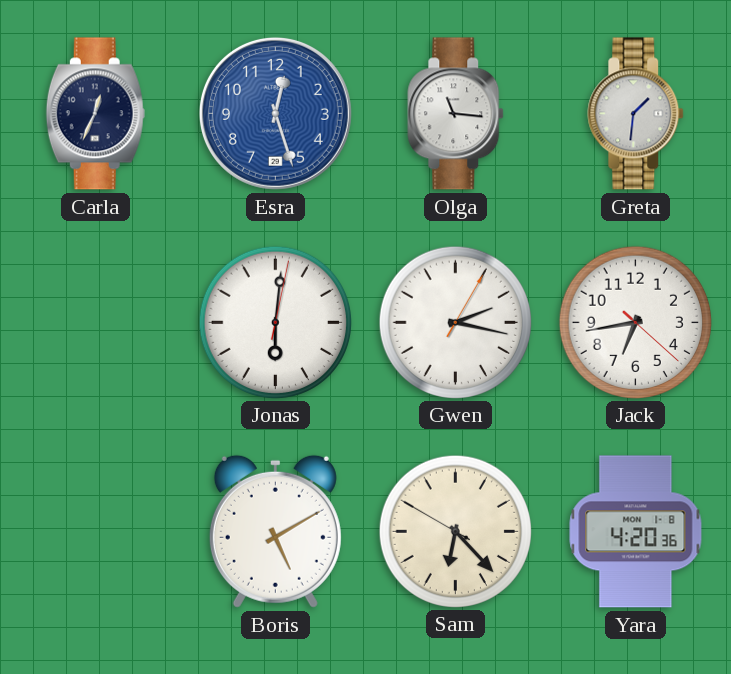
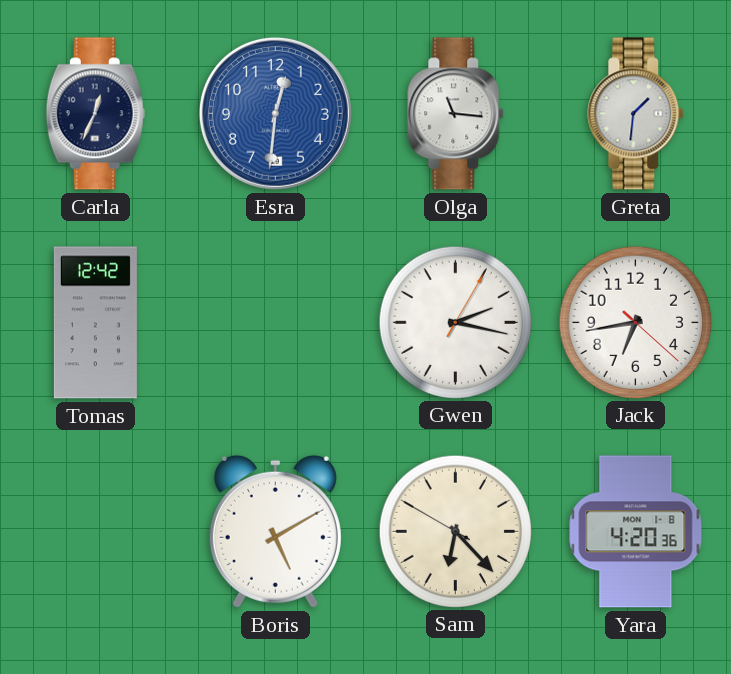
Esra: 12:27 -> 12:31
Tomas: none -> 12:42
Jonas: 6:01 -> none
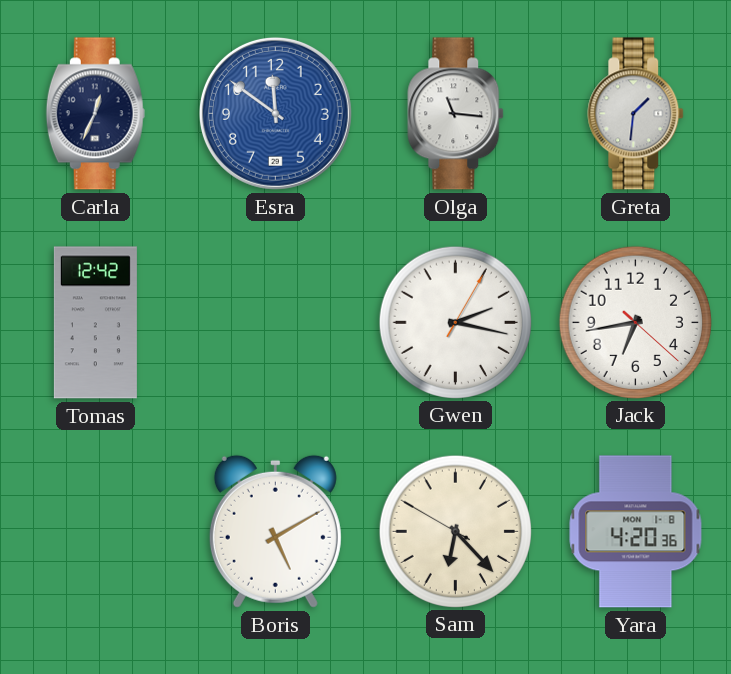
Esra: 12:31 -> 11:51
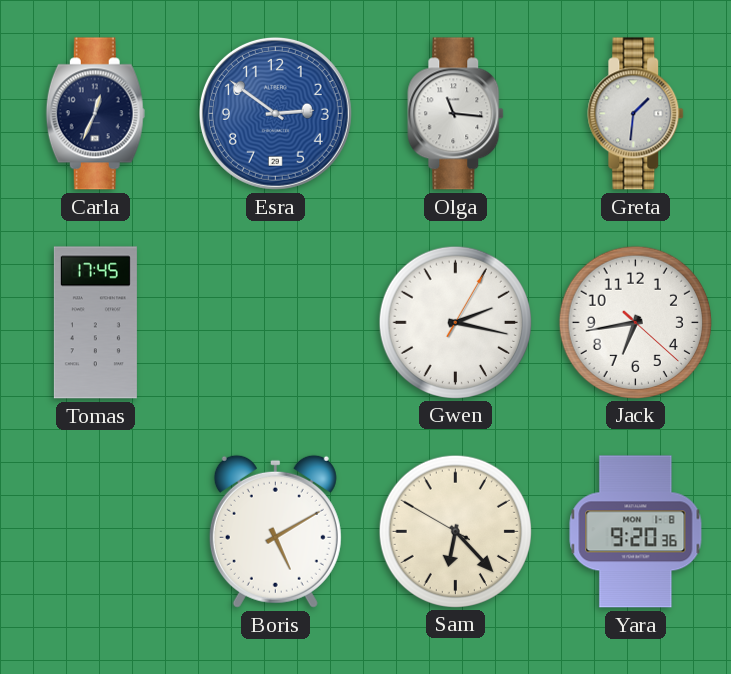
Esra: 11:51 -> 2:51
Tomas: 12:42 -> 17:45
Yara: 4:20 -> 9:20
